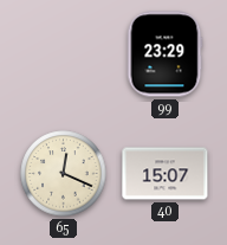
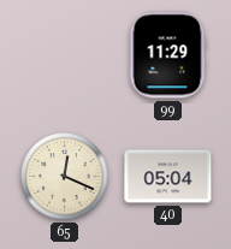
99: 23:29 -> 11:29
40: 15:07 -> 05:04
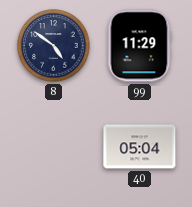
8: none -> 4:51
65: 12:19 -> none
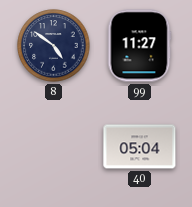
99: 11:29 -> 11:27
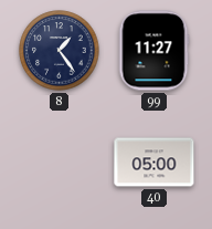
8: 4:51 -> 1:24
40: 05:04 -> 05:00
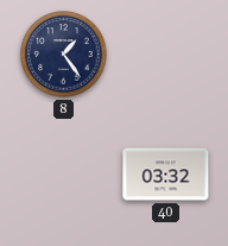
99: 11:27 -> none
40: 05:00 -> 03:32
